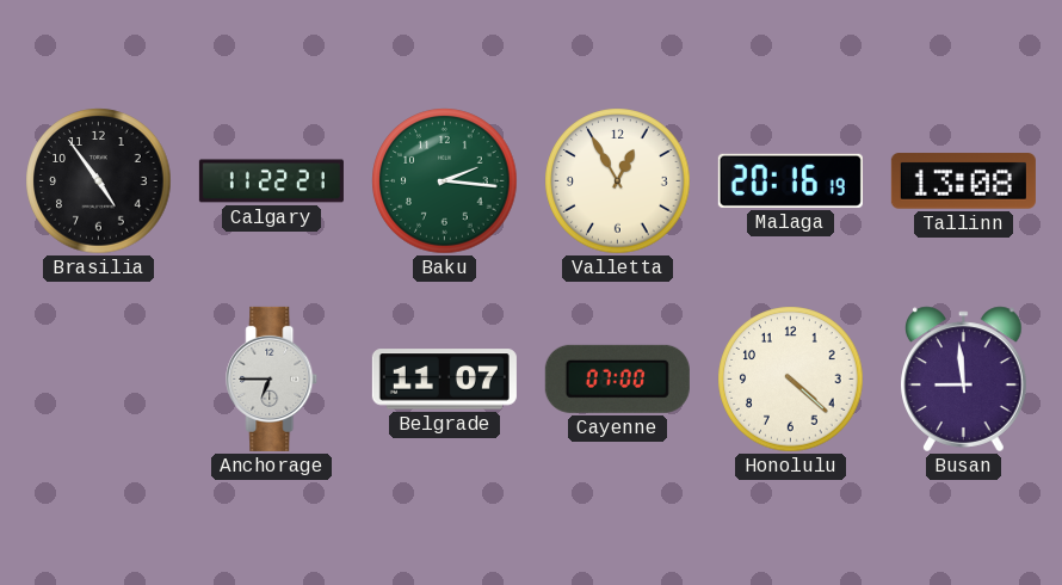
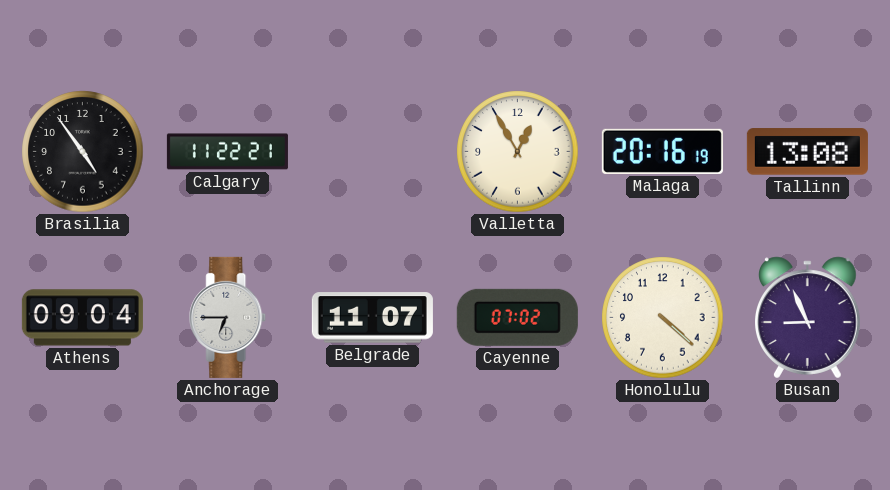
Baku: 2:16 -> none
Athens: none -> 09:04
Cayenne: 07:00 -> 07:02
Busan: 8:59 -> 8:56
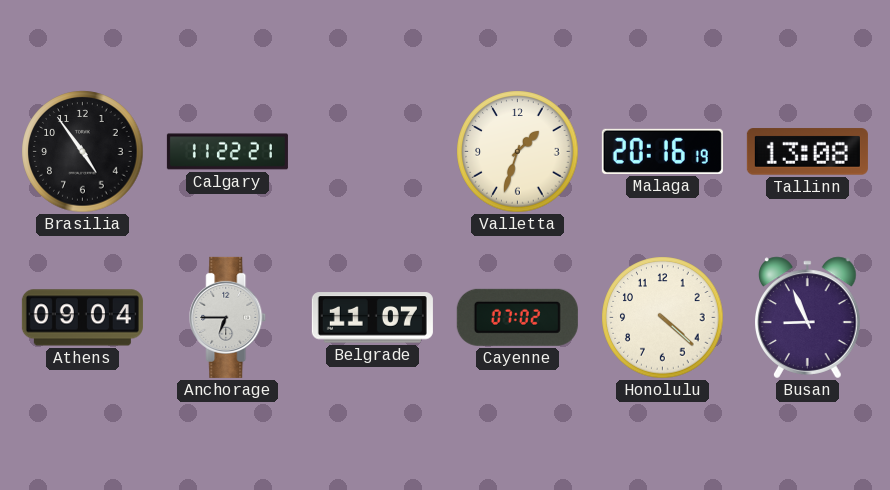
Valletta: 12:55 -> 1:33
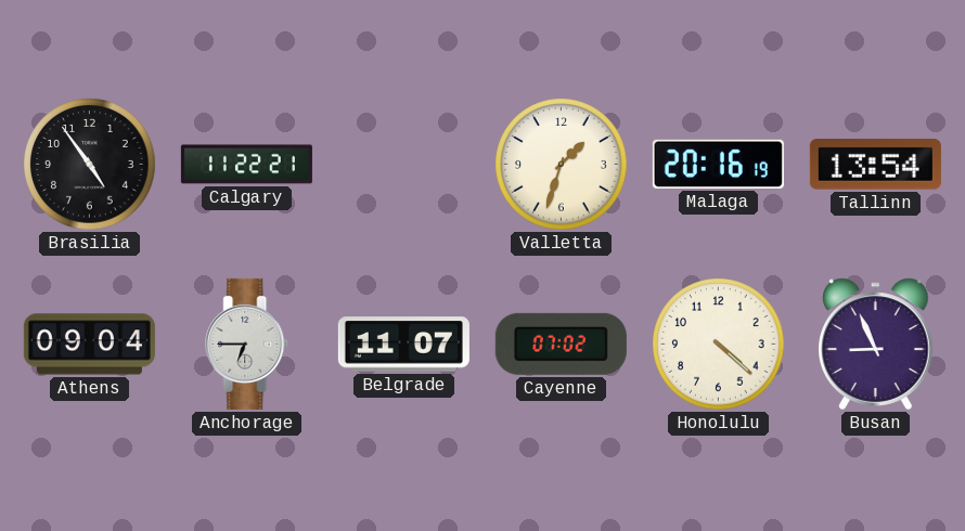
Tallinn: 13:08 -> 13:54
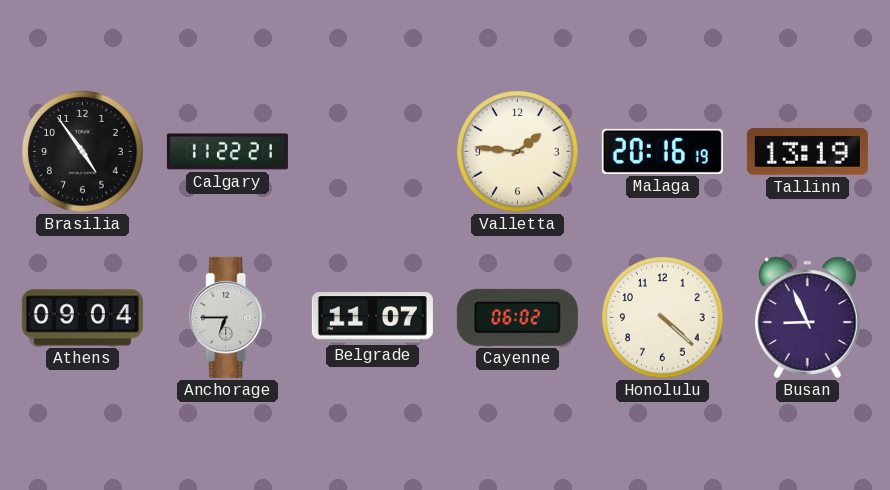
Valletta: 1:33 -> 1:46
Tallinn: 13:54 -> 13:19
Cayenne: 07:02 -> 06:02
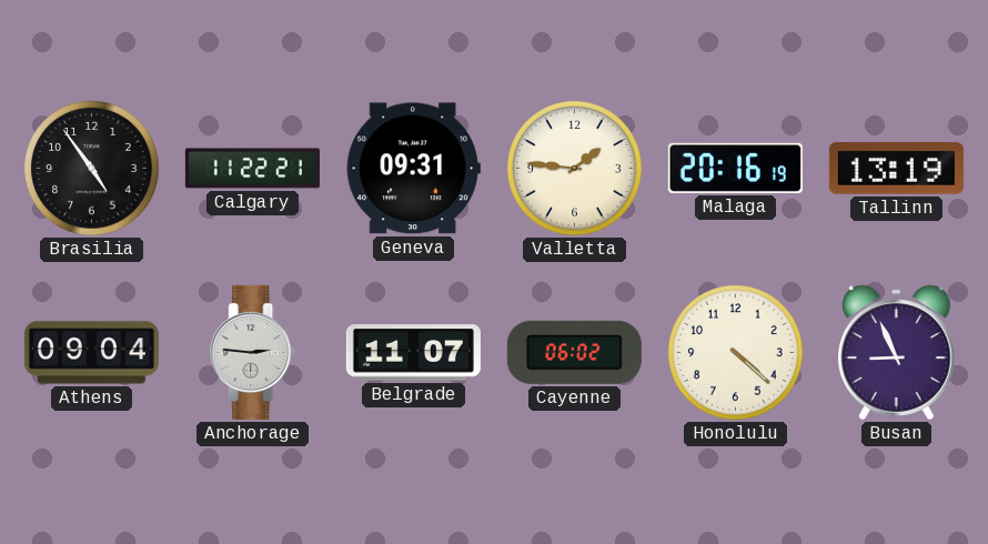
Geneva: none -> 09:31
Anchorage: 6:45 -> 2:46
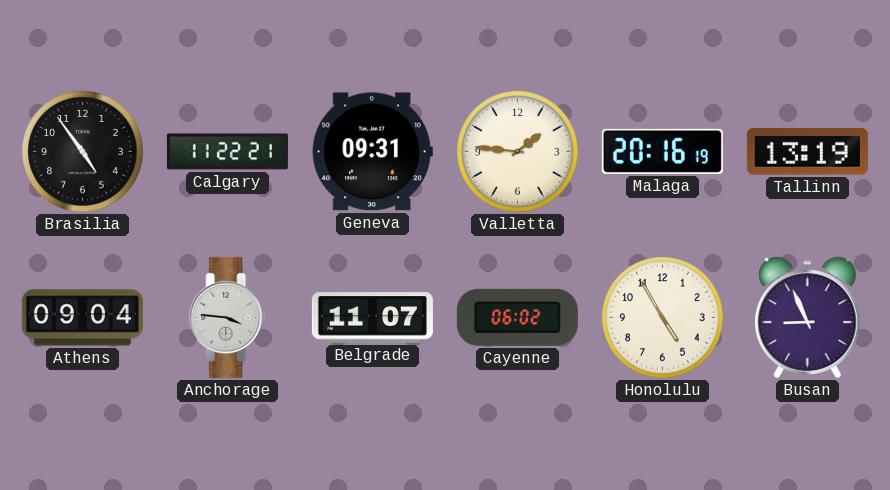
Anchorage: 2:46 -> 3:46
Honolulu: 4:22 -> 4:55
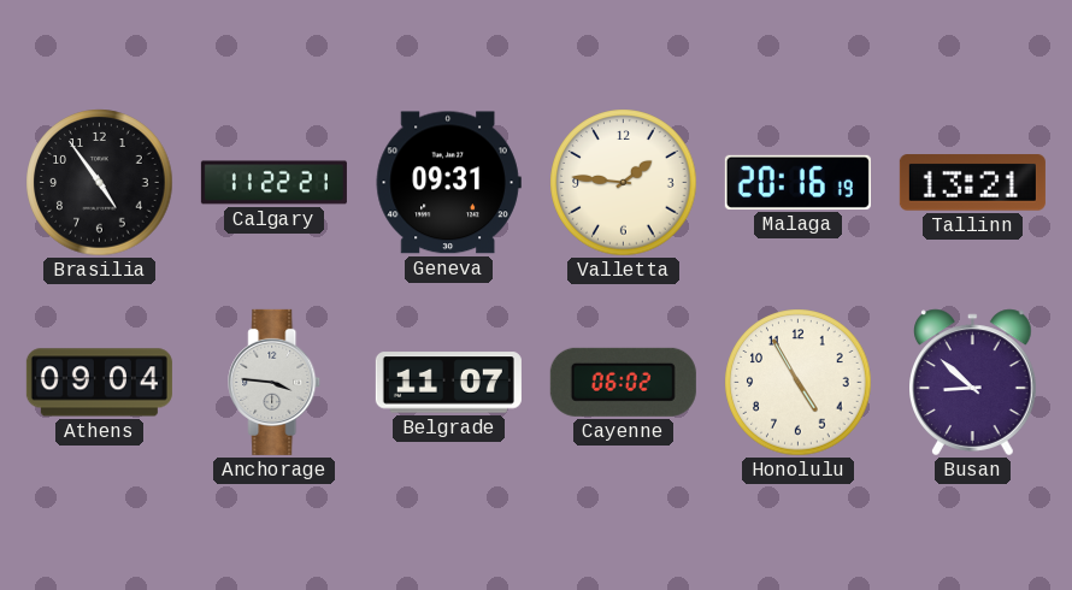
Tallinn: 13:19 -> 13:21
Busan: 8:56 -> 8:52
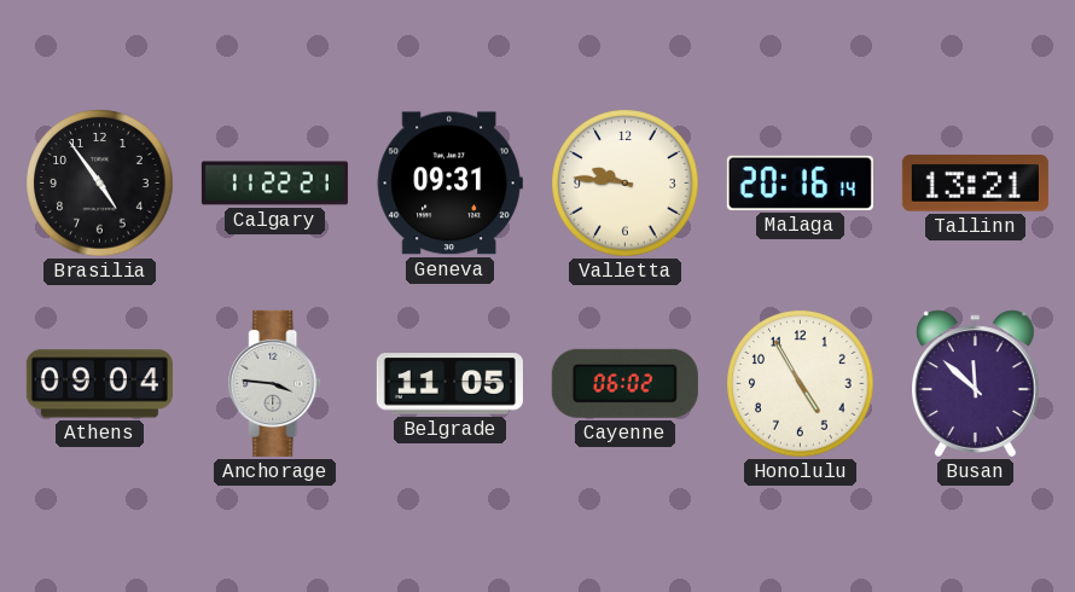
Valletta: 1:46 -> 9:46
Malaga: 20:16:19 -> 20:16:14
Belgrade: 11:07 -> 11:05
Busan: 8:52 -> 11:52
